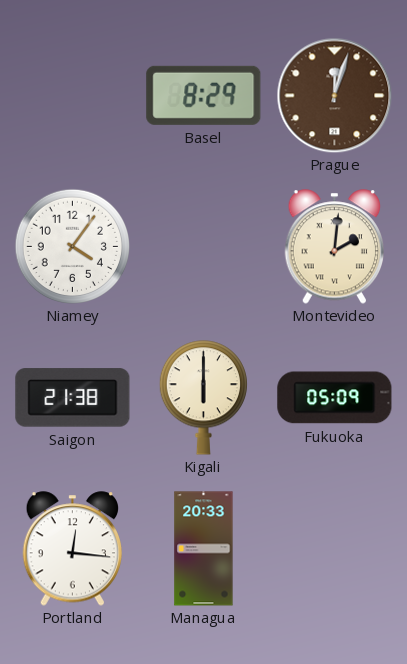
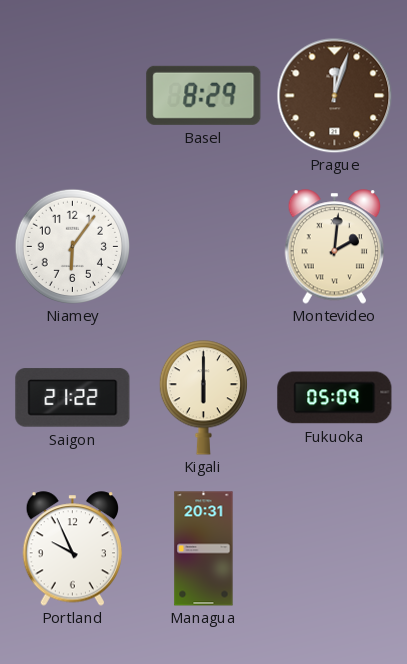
Niamey: 4:06 -> 6:06
Saigon: 21:38 -> 21:22
Portland: 12:16 -> 9:56
Managua: 20:33 -> 20:31
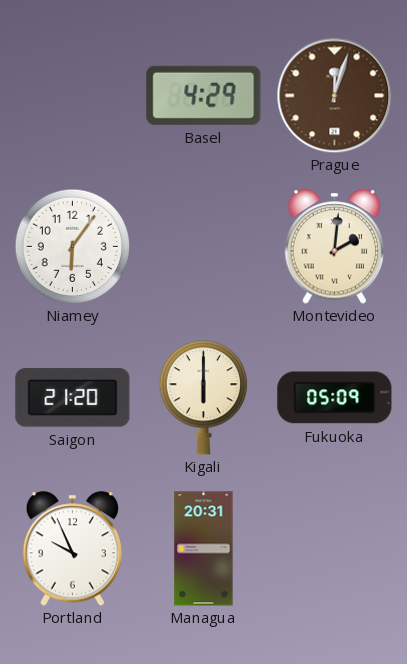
Basel: 8:29 -> 4:29
Saigon: 21:22 -> 21:20
